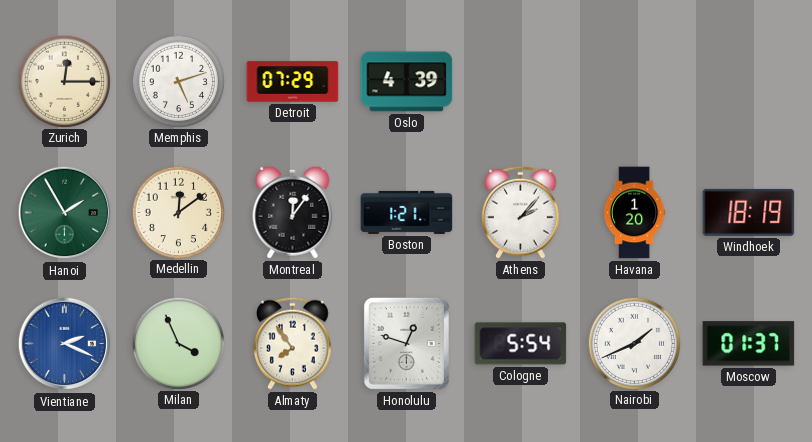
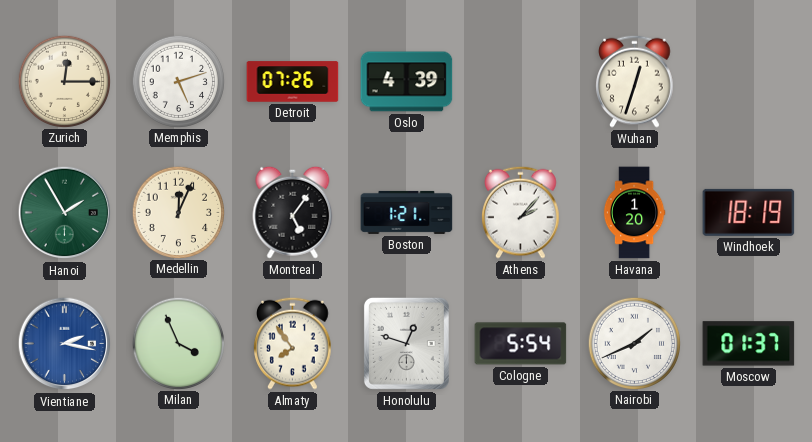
Detroit: 07:29 -> 07:26
Wuhan: none -> 12:33
Medellin: 12:09 -> 12:04
Montreal: 12:06 -> 5:06
Vientiane: 2:19 -> 2:17
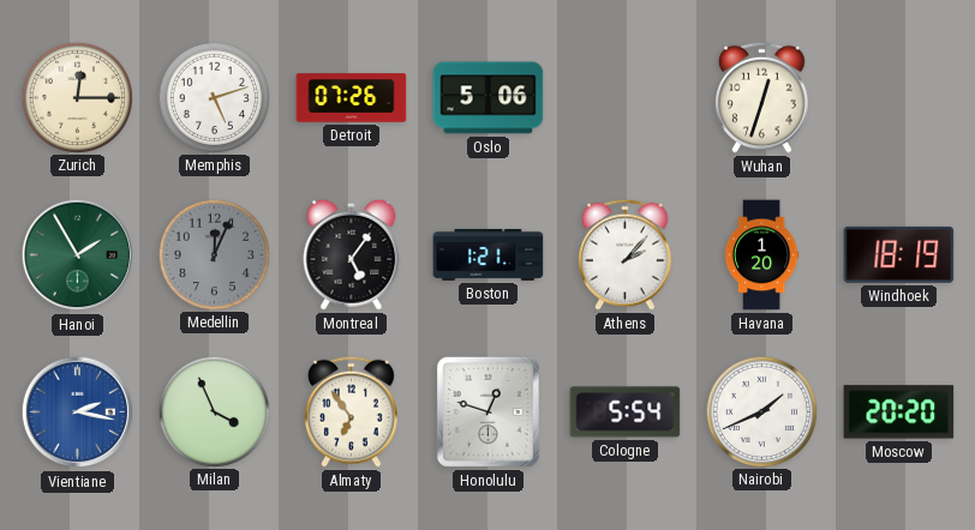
Oslo: 4:39 -> 5:06
Medellin dial: cream -> grey
Almaty: 7:54 -> 6:54
Moscow: 01:37 -> 20:20
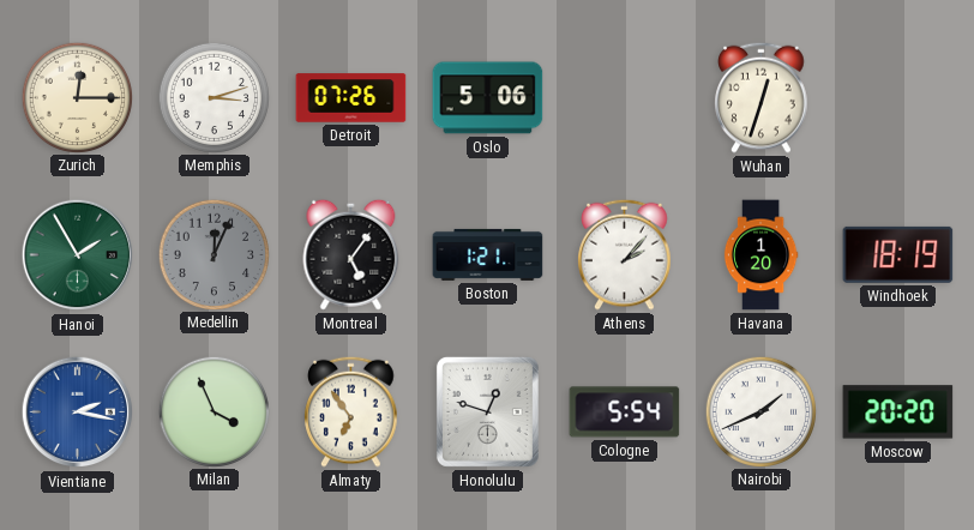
Memphis: 5:12 -> 3:12
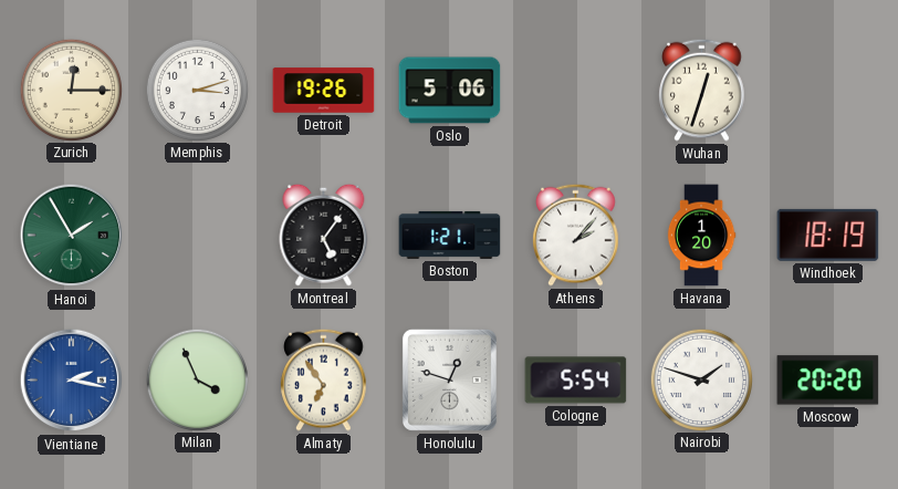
Detroit: 07:26 -> 19:26
Medellin: 12:04 -> none
Nairobi: 1:41 -> 1:48
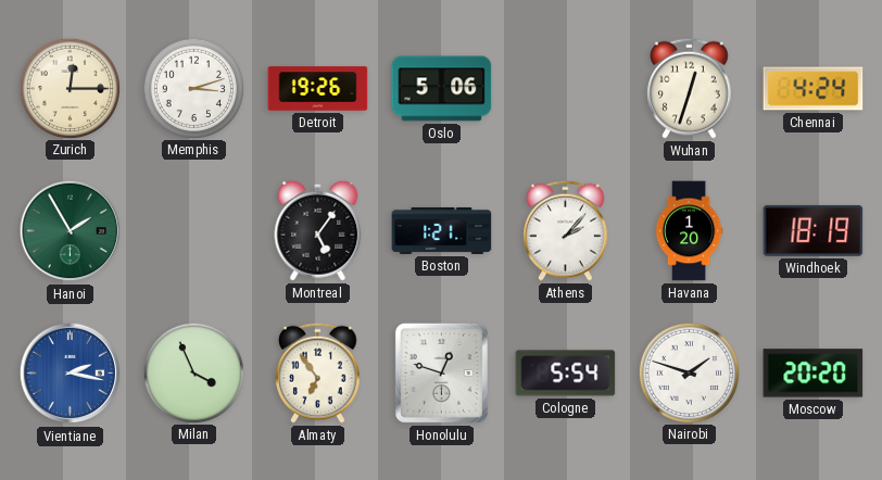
Chennai: none -> 4:24
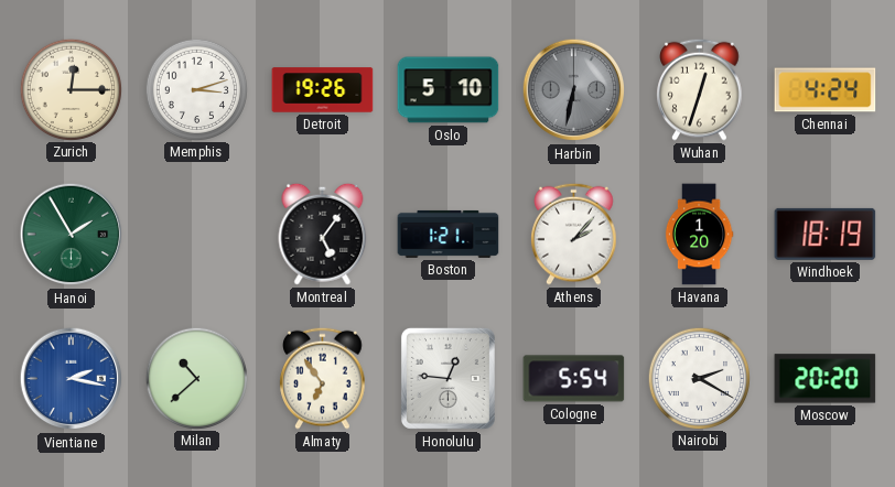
Oslo: 5:06 -> 5:10
Harbin: none -> 6:32
Milan: 3:56 -> 10:38
Honolulu: 12:48 -> 12:46
Nairobi: 1:48 -> 2:20
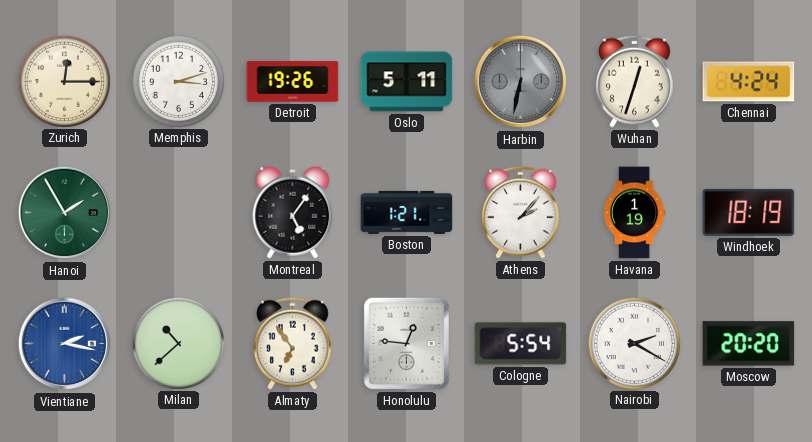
Oslo: 5:10 -> 5:11
Havana: 1:20 -> 1:19
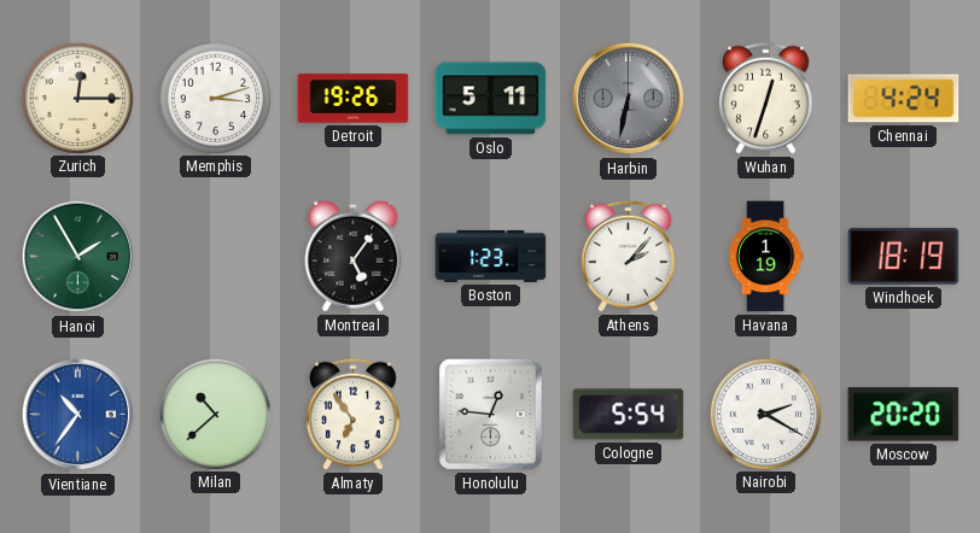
Boston: 1:21 -> 1:23
Vientiane: 2:17 -> 10:36
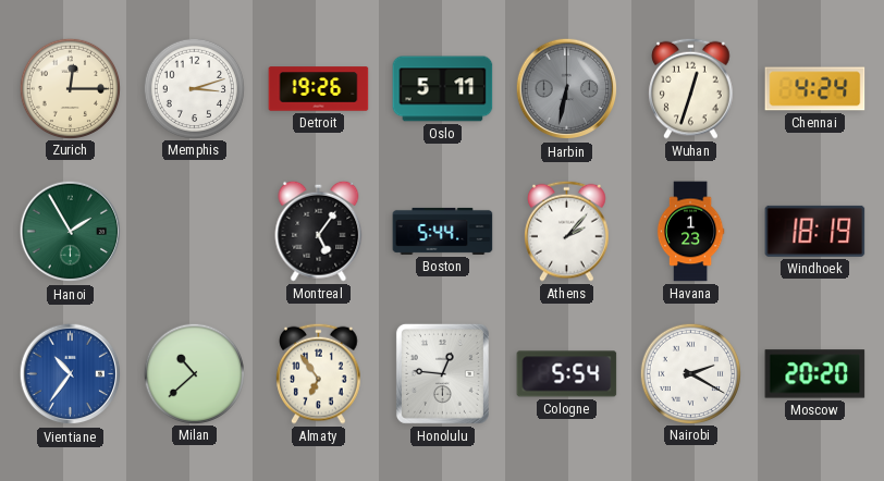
Boston: 1:23 -> 5:44
Havana: 1:19 -> 1:23
